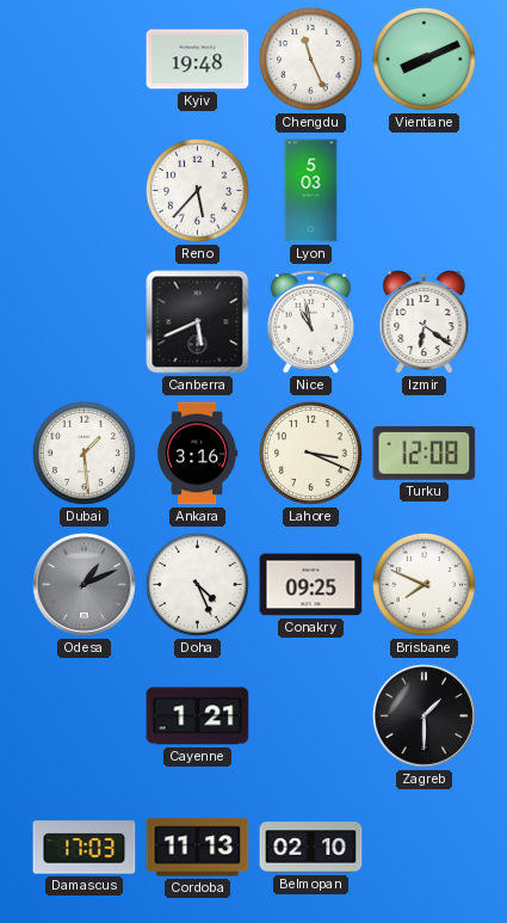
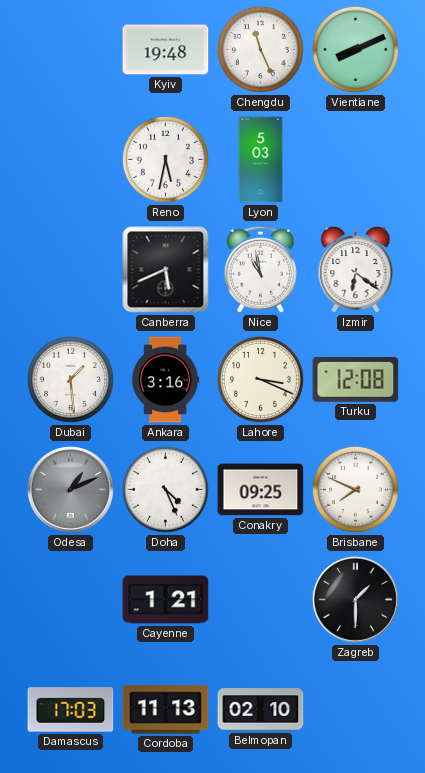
Reno: 5:37 -> 5:32
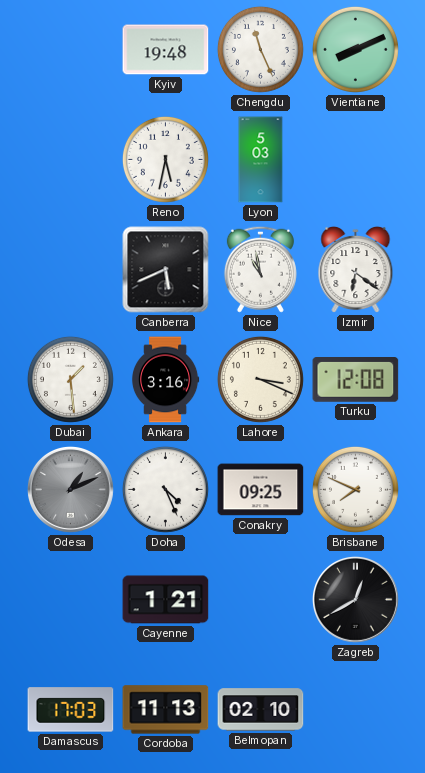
Zagreb: 1:30 -> 12:40
